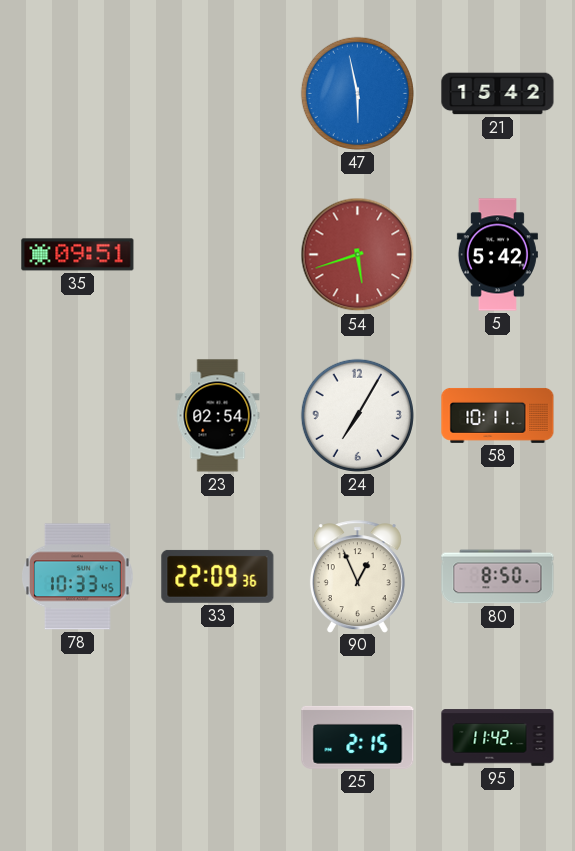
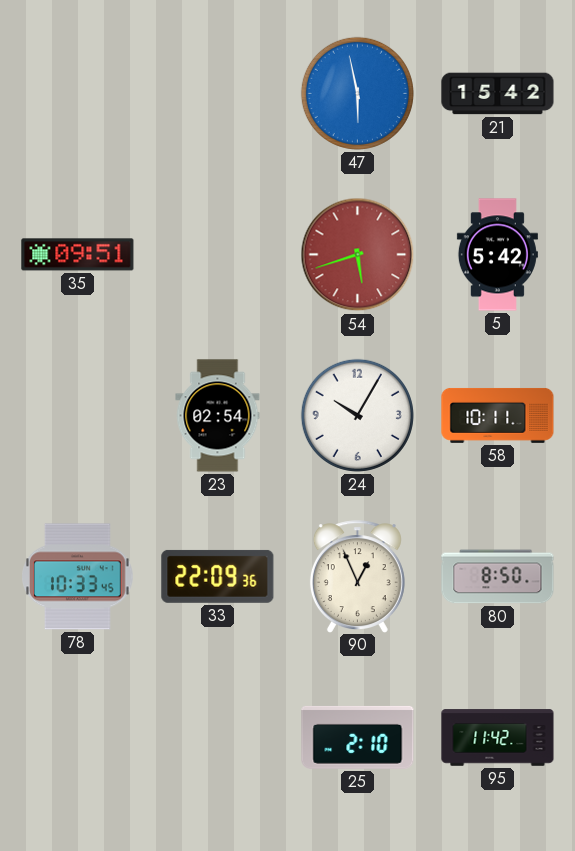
24: 7:05 -> 10:05
25: 2:15 -> 2:10
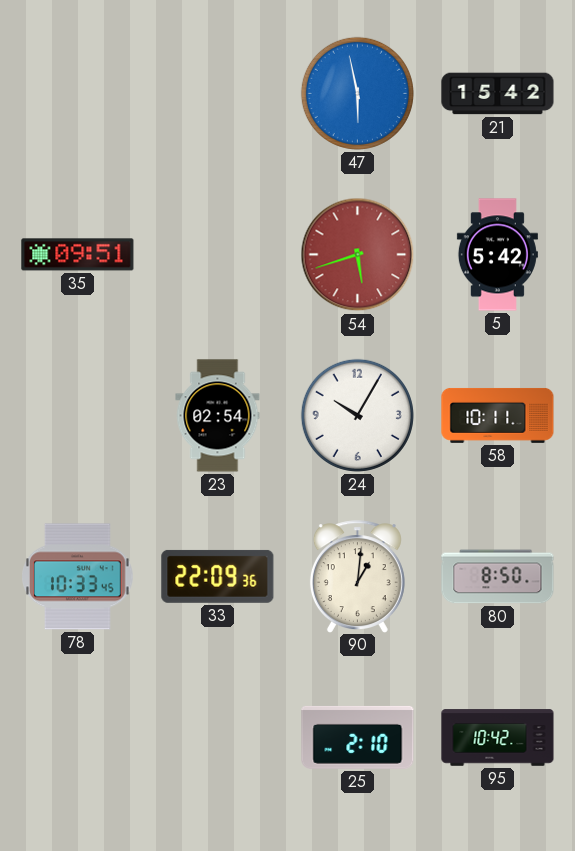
90: 12:56 -> 1:01
95: 11:42 -> 10:42
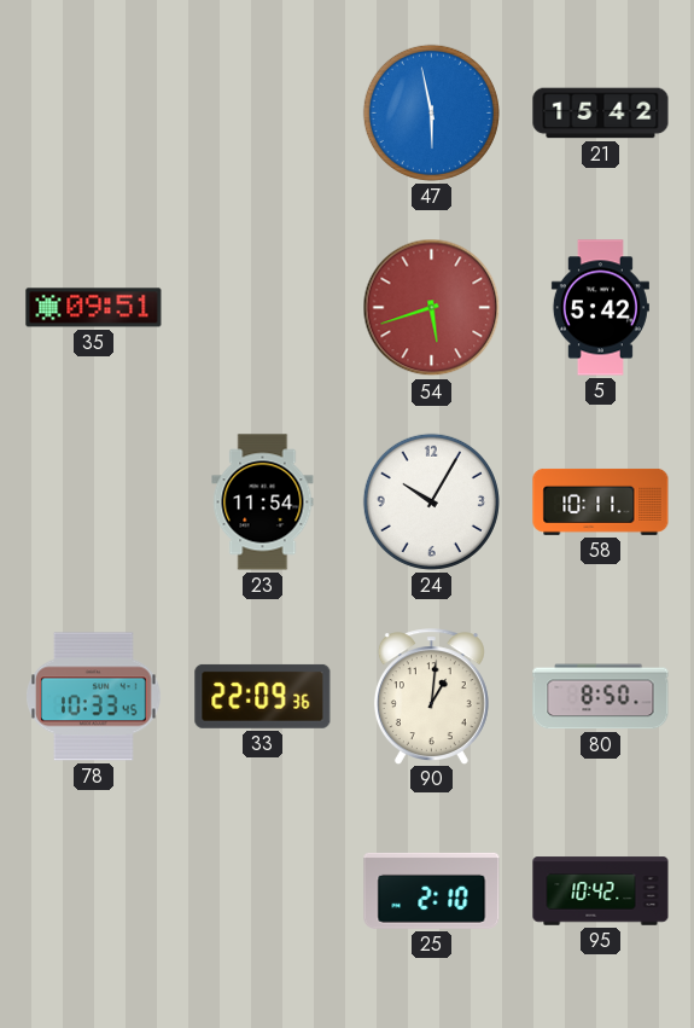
23: 02:54 -> 11:54
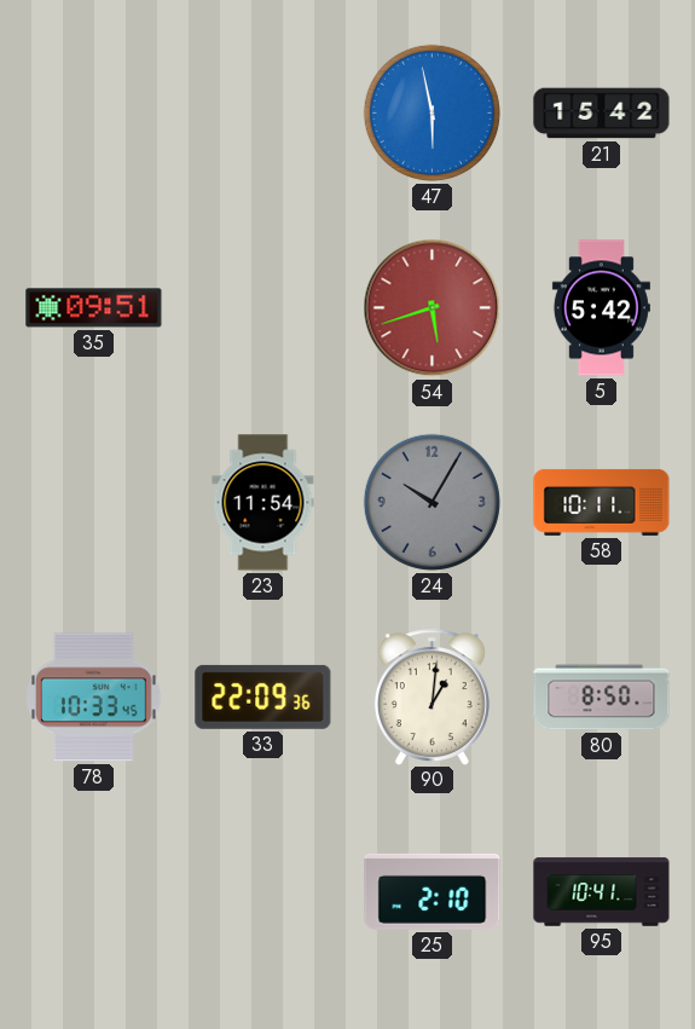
24 dial: white -> grey
95: 10:42 -> 10:41
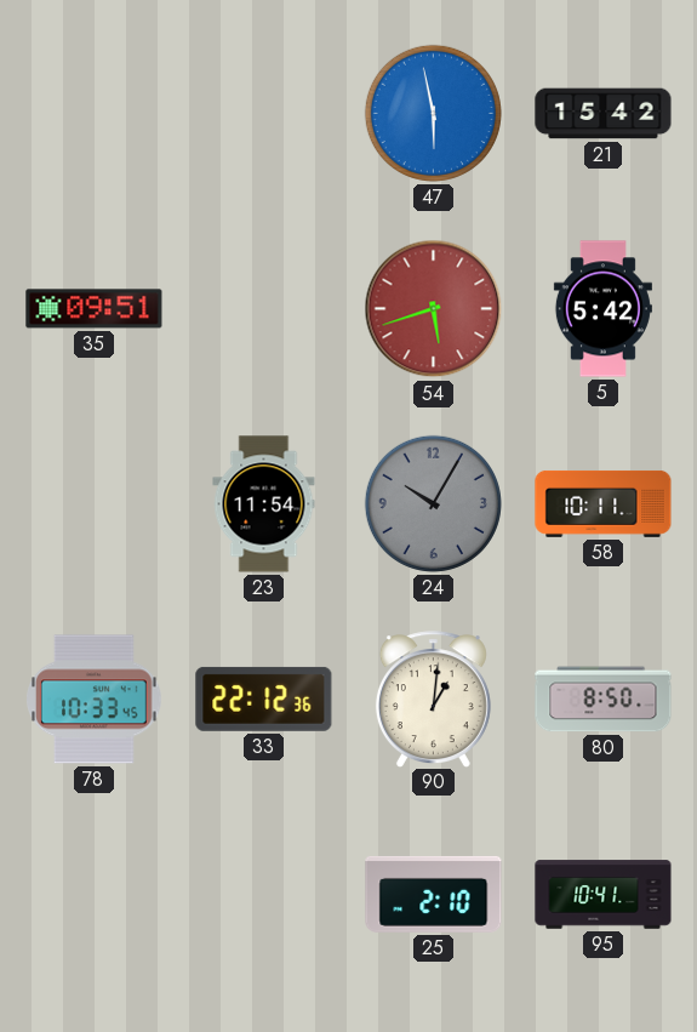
33: 22:09 -> 22:12
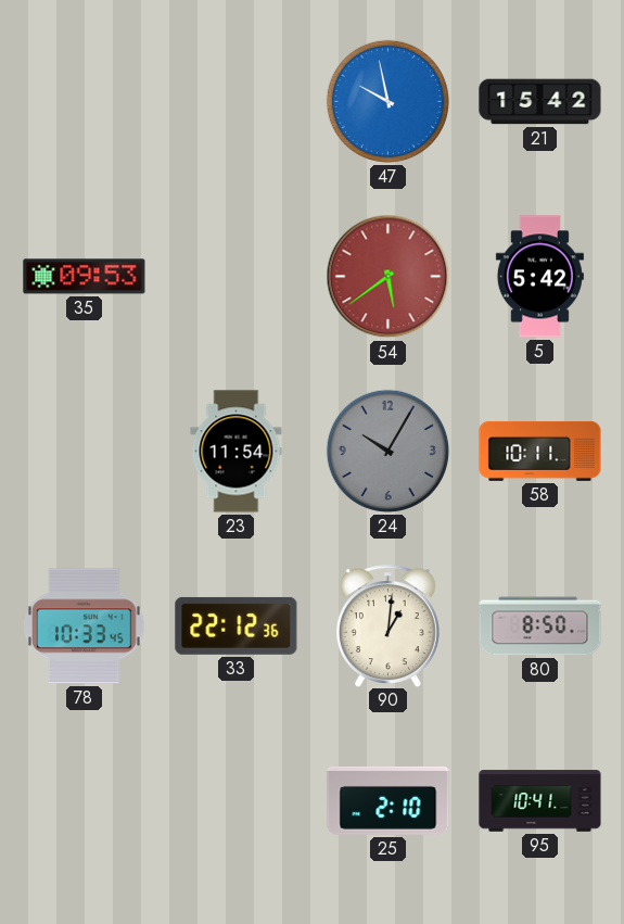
47: 5:58 -> 9:58
35: 09:51 -> 09:53
54: 5:42 -> 5:39
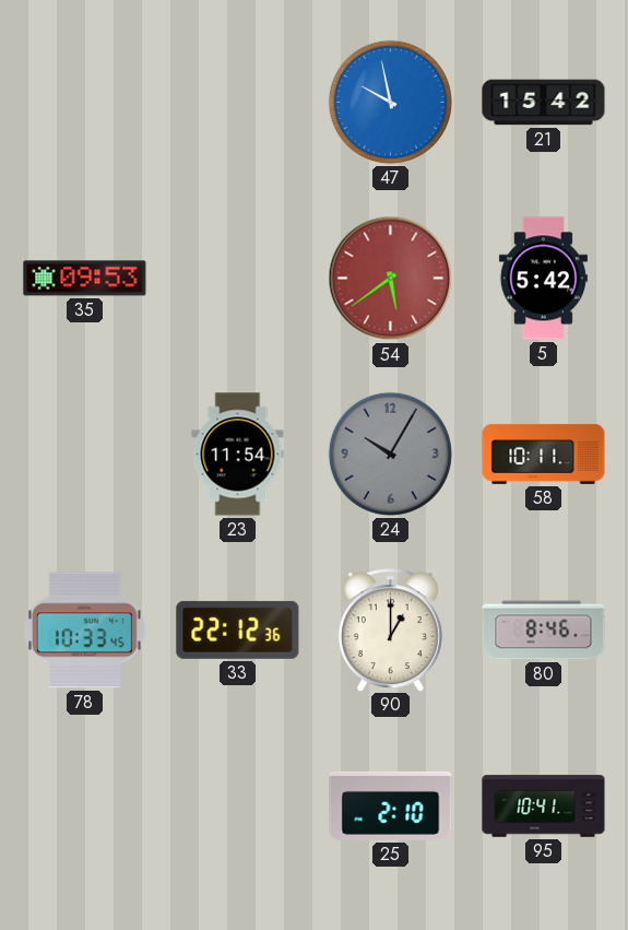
90: 1:01 -> 1:00
80: 8:50 -> 8:46
